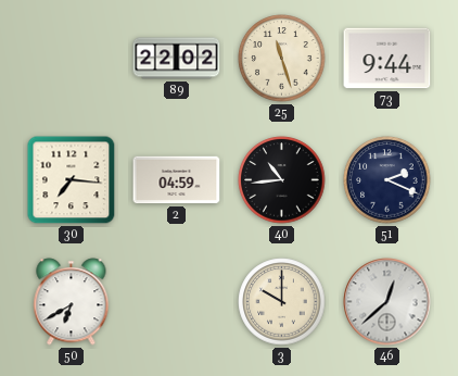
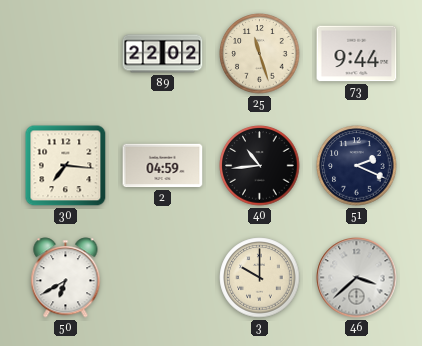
46: 12:38 -> 3:38
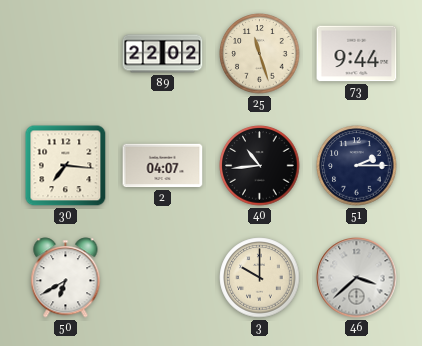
2: 04:59 -> 04:07
51: 2:19 -> 2:15
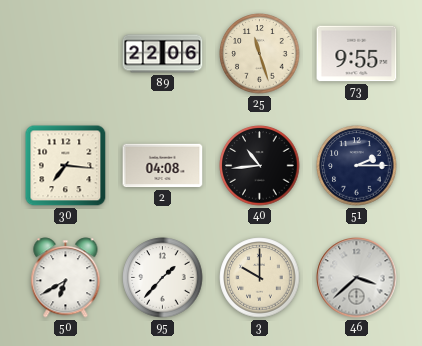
89: 22:02 -> 22:06
73: 9:44 -> 9:55
2: 04:07 -> 04:08
95: none -> 1:37
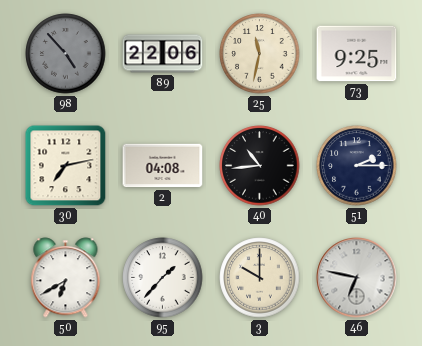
98: none -> 4:53
25: 11:27 -> 11:32
73: 9:55 -> 9:25
30: 7:16 -> 7:13
46: 3:38 -> 6:47
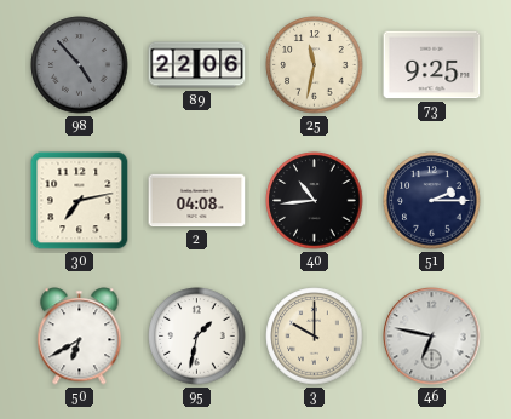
95: 1:37 -> 1:32
